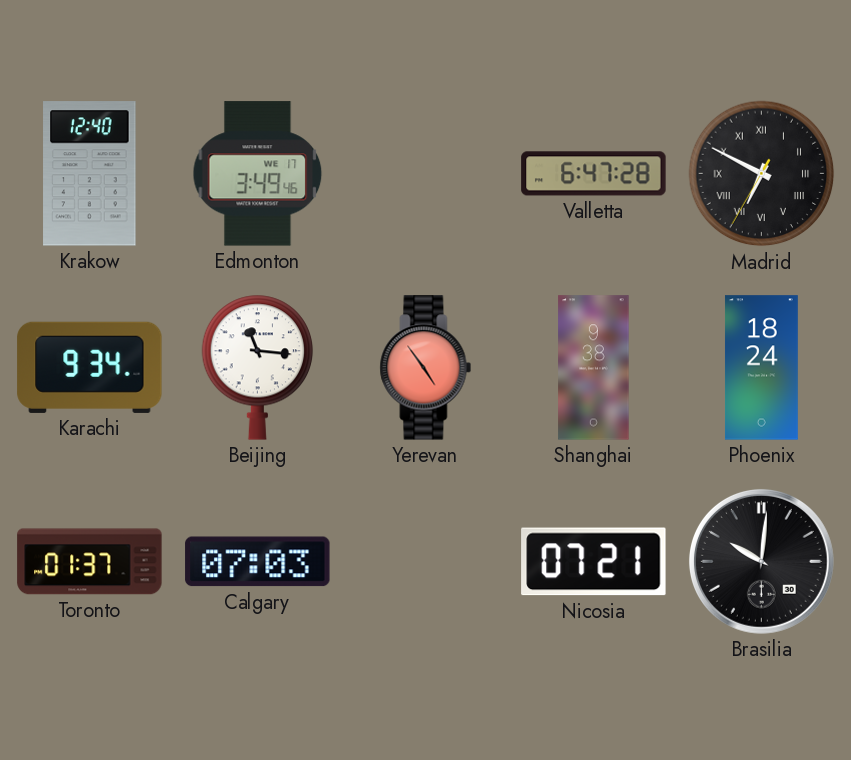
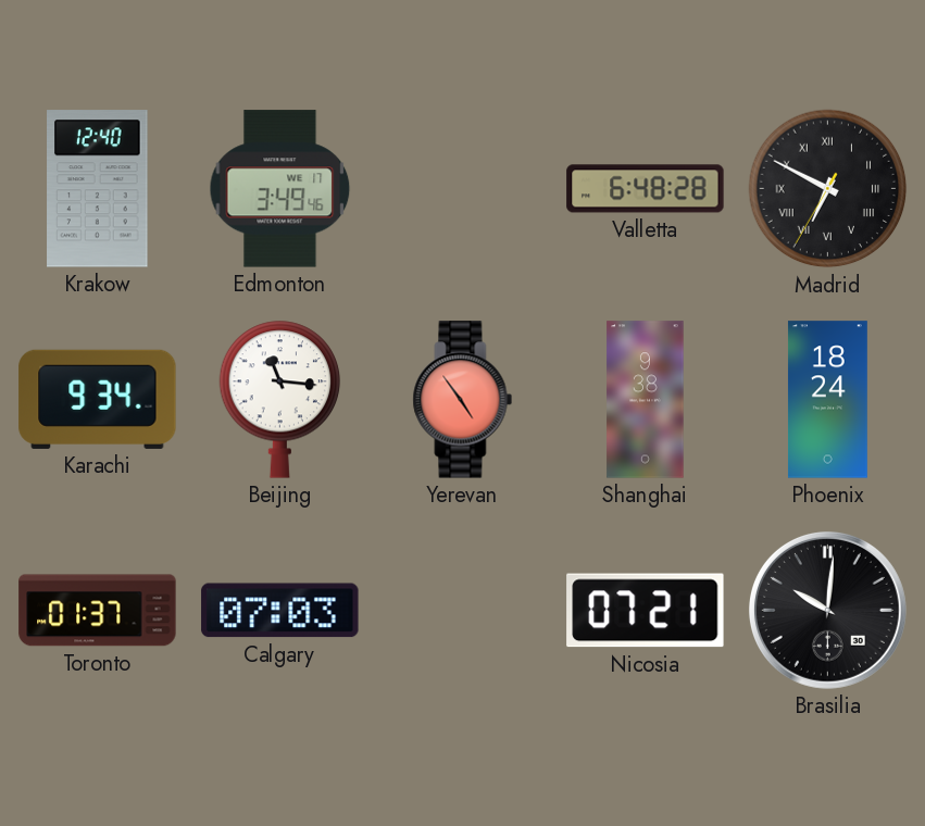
Valletta: 6:47 -> 6:48
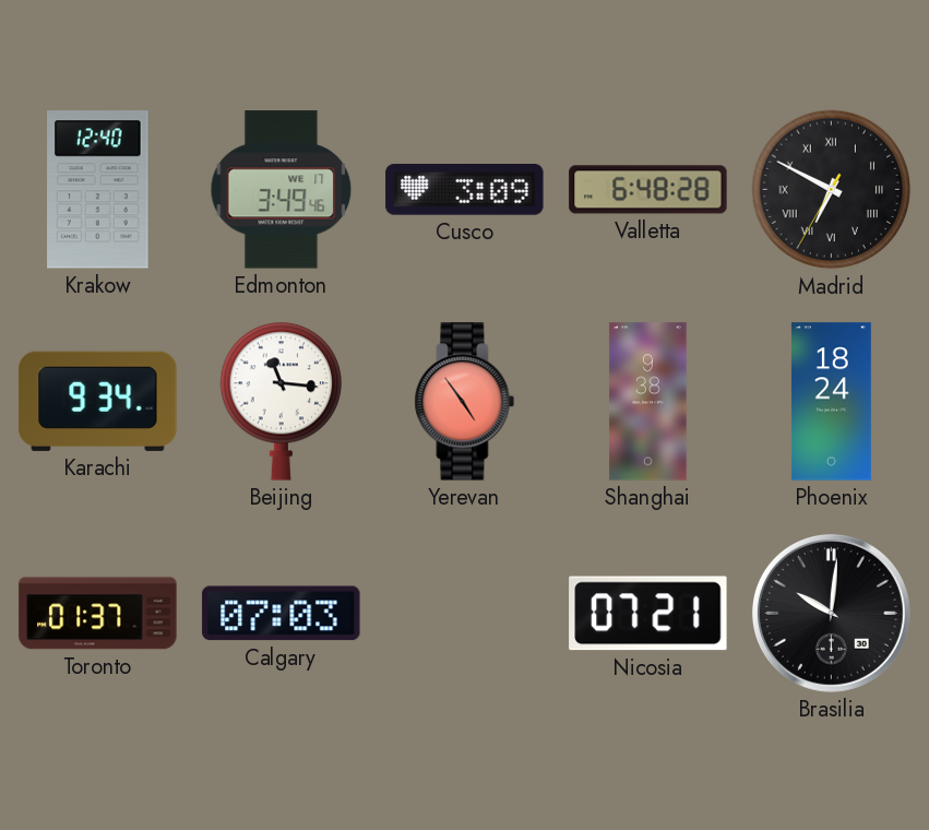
Cusco: none -> 3:09
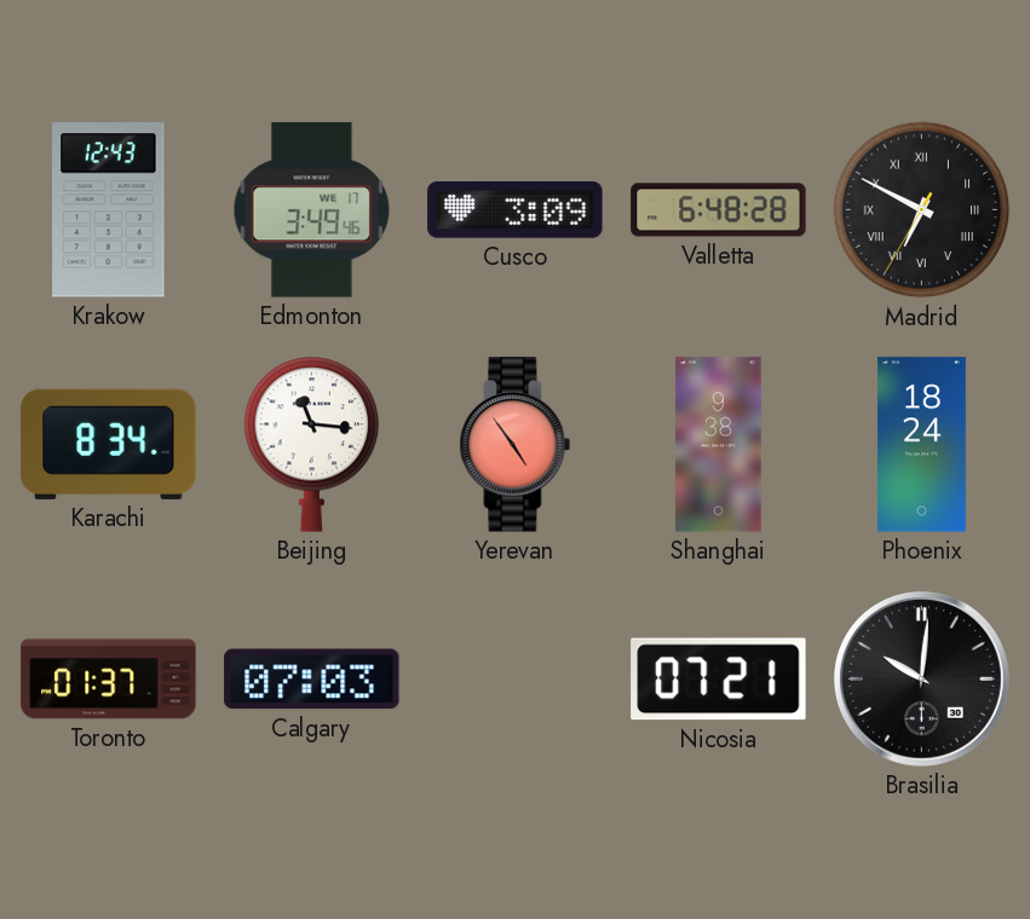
Krakow: 12:40 -> 12:43
Karachi: 9:34 -> 8:34
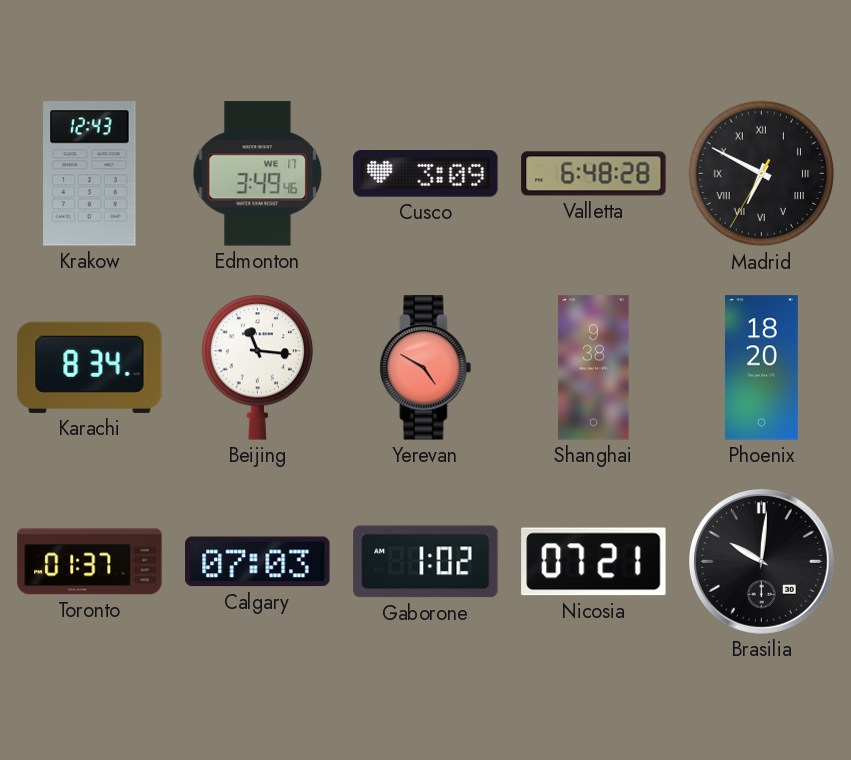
Yerevan: 4:54 -> 4:50
Phoenix: 18:24 -> 18:20
Gaborone: none -> 1:02
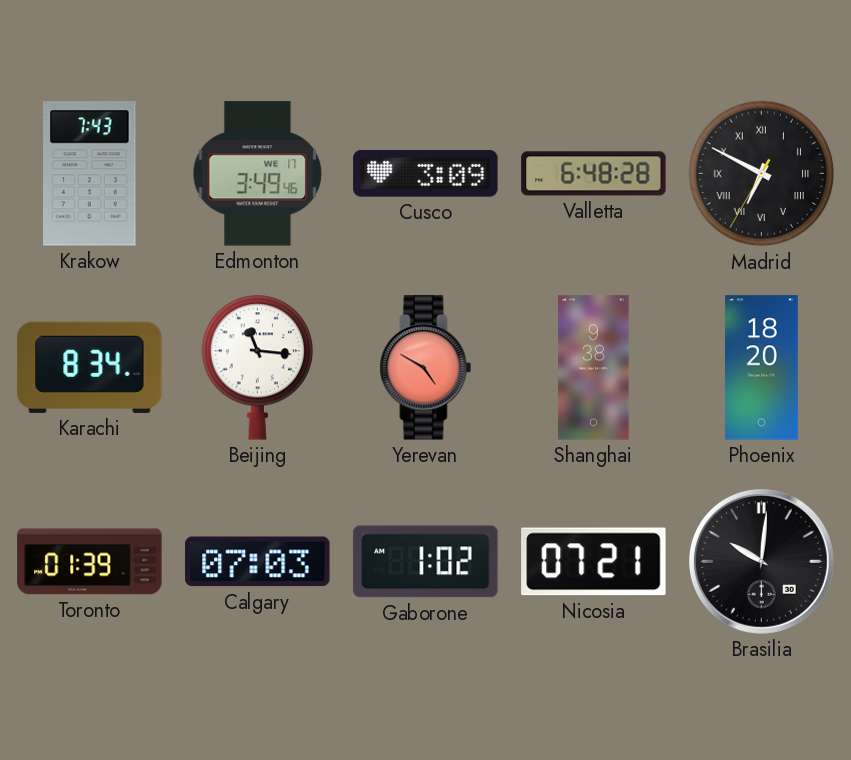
Krakow: 12:43 -> 7:43
Toronto: 01:37 -> 01:39
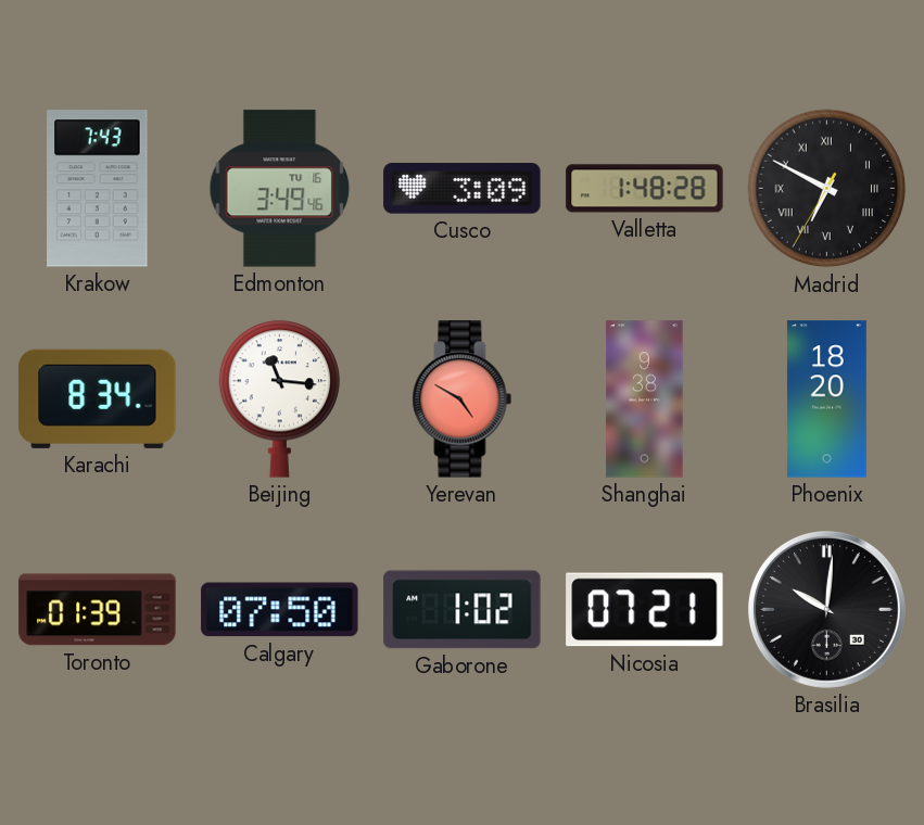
Edmonton date: WE 17 -> TU 16
Valletta: 6:48 -> 1:48
Calgary: 07:03 -> 07:50
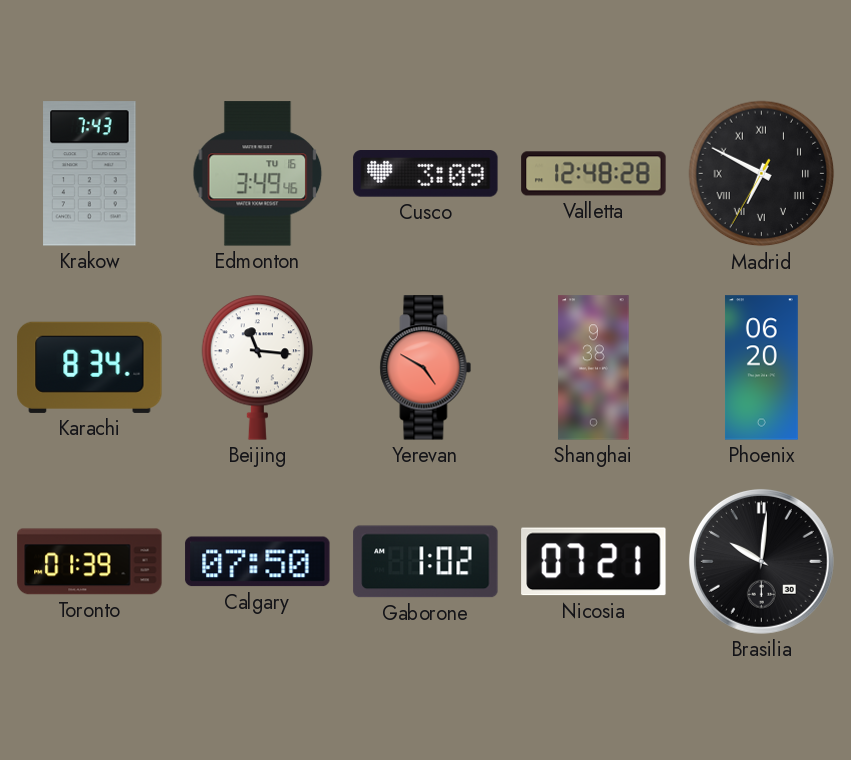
Valletta: 1:48 -> 12:48
Phoenix: 18:20 -> 06:20
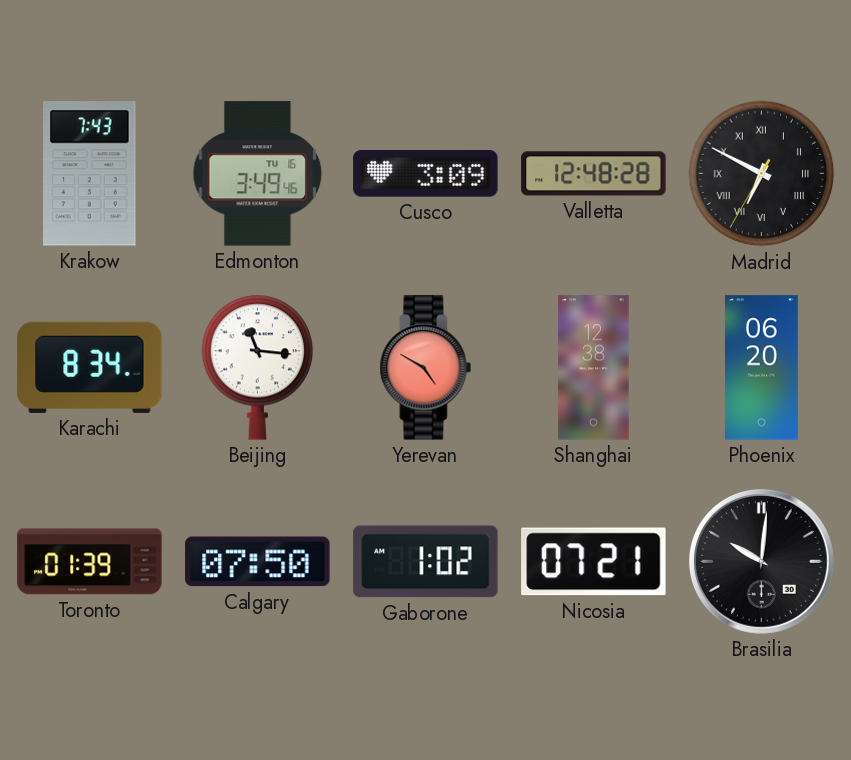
Shanghai: 9:38 -> 12:38
